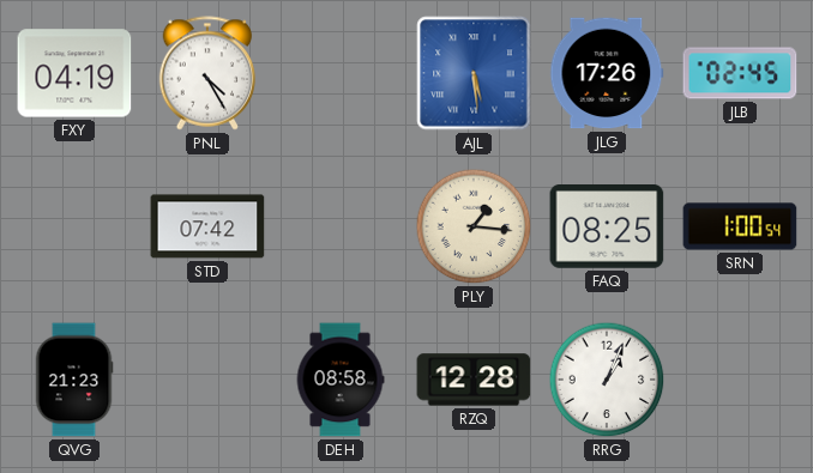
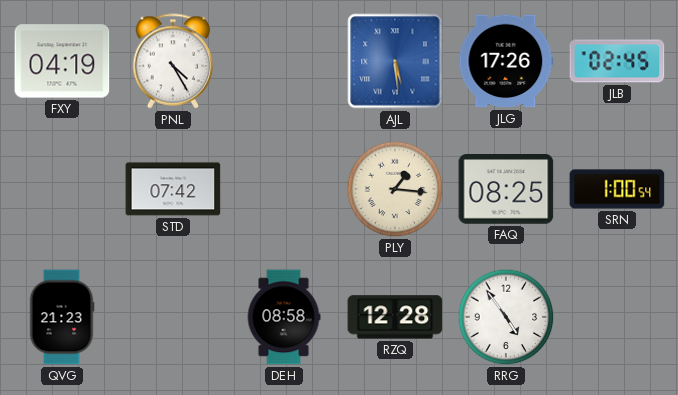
RRG: 1:04 -> 4:54
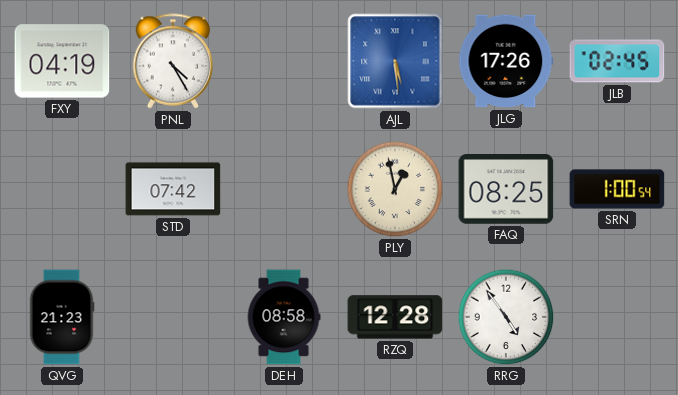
PLY: 1:16 -> 12:58
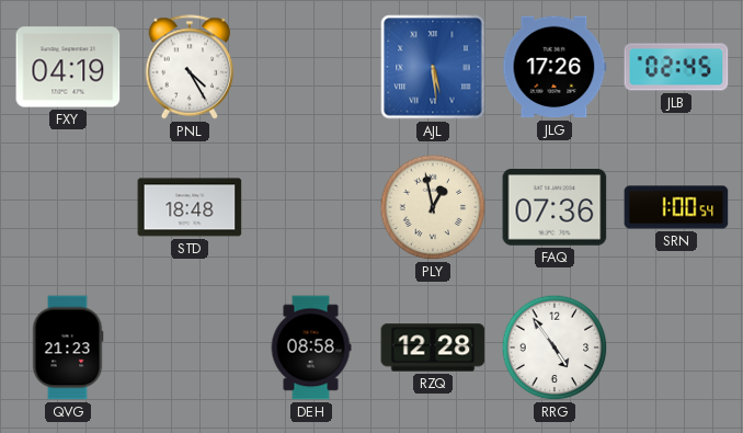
STD: 07:42 -> 18:48
FAQ: 08:25 -> 07:36
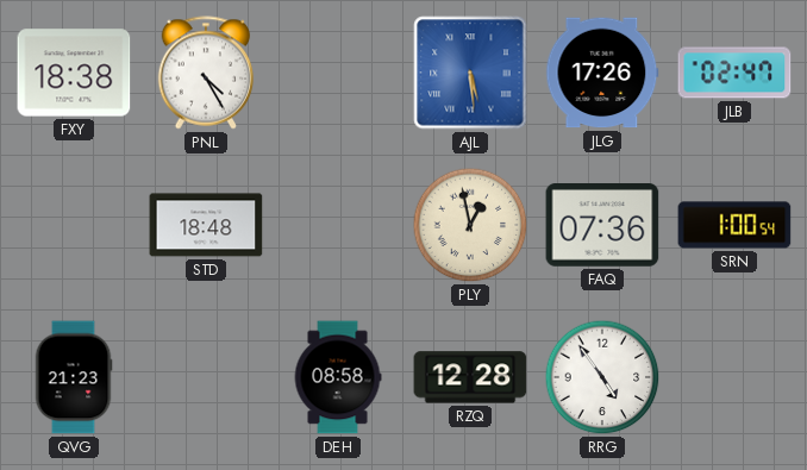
FXY: 04:19 -> 18:38
JLB: 02:45 -> 02:47
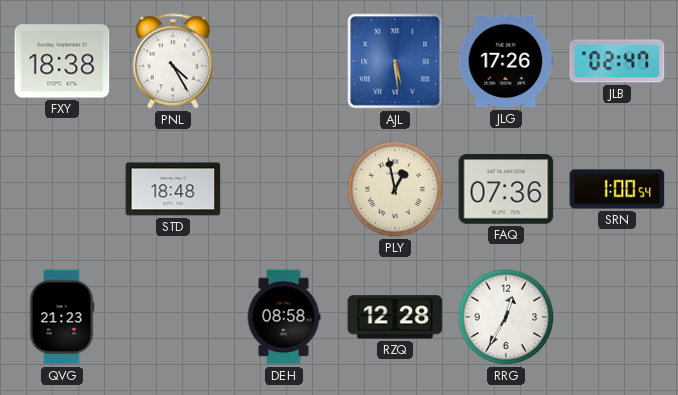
RRG: 4:54 -> 12:35
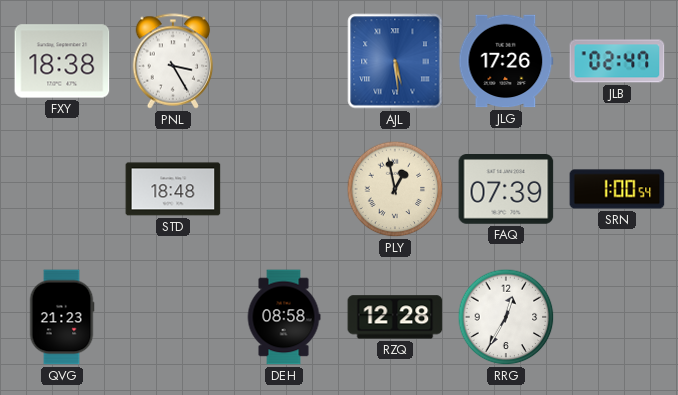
PNL: 4:25 -> 3:25
FAQ: 07:36 -> 07:39
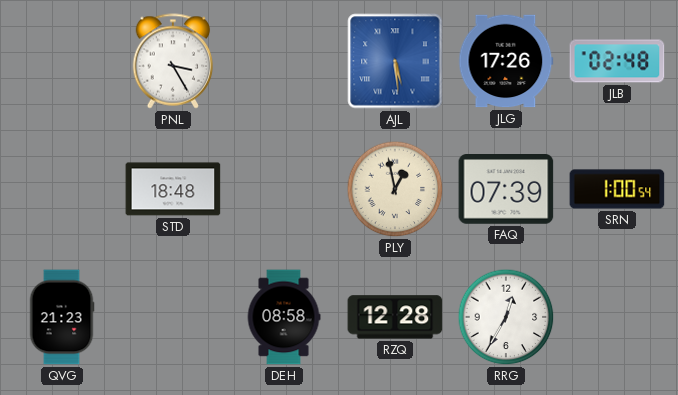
FXY: 18:38 -> none
JLB: 02:47 -> 02:48
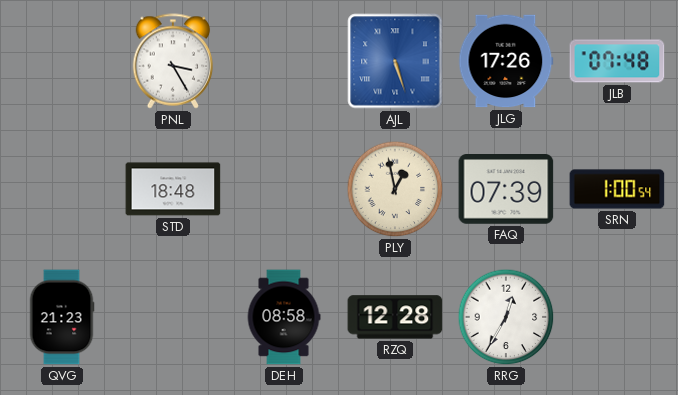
AJL: 5:29 -> 5:27
JLB: 02:48 -> 07:48
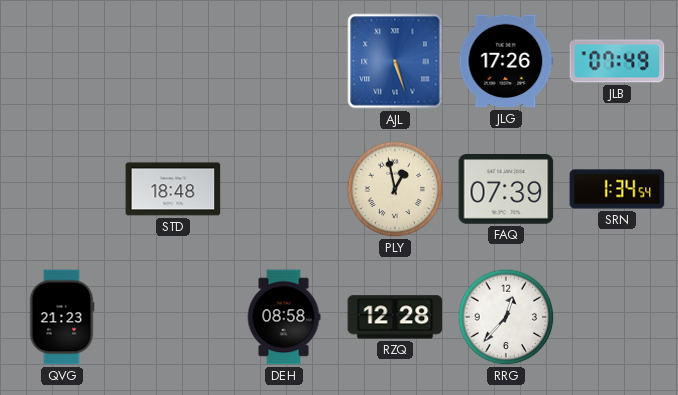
PNL: 3:25 -> none
JLB: 07:48 -> 07:49
SRN: 1:00 -> 1:34
RRG: 12:35 -> 12:37
